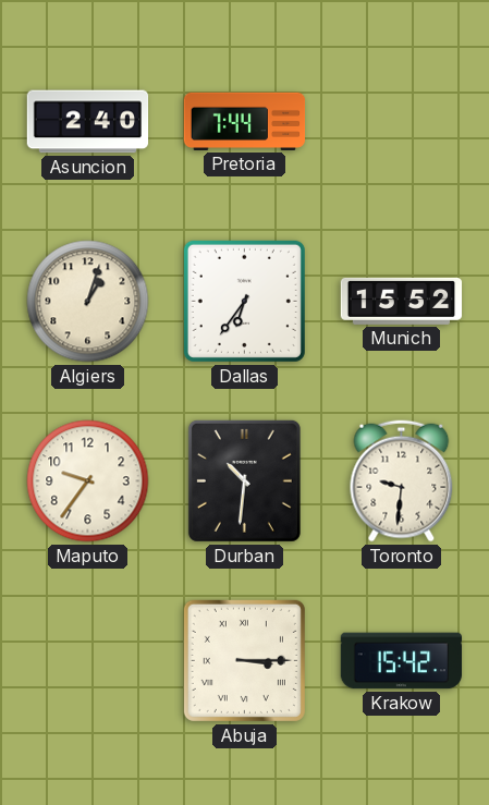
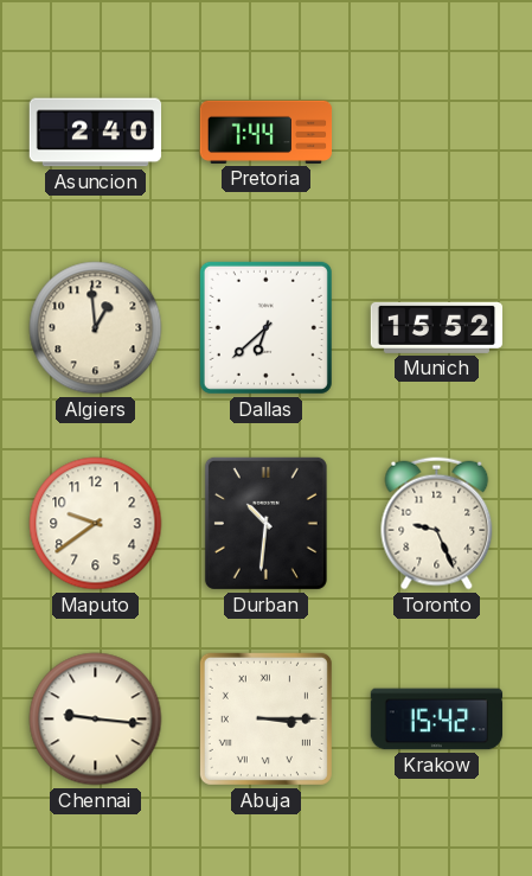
Algiers: 1:03 -> 12:59
Dallas: 6:36 -> 6:38
Maputo: 9:36 -> 9:39
Toronto: 9:31 -> 9:26
Chennai: none -> 9:16
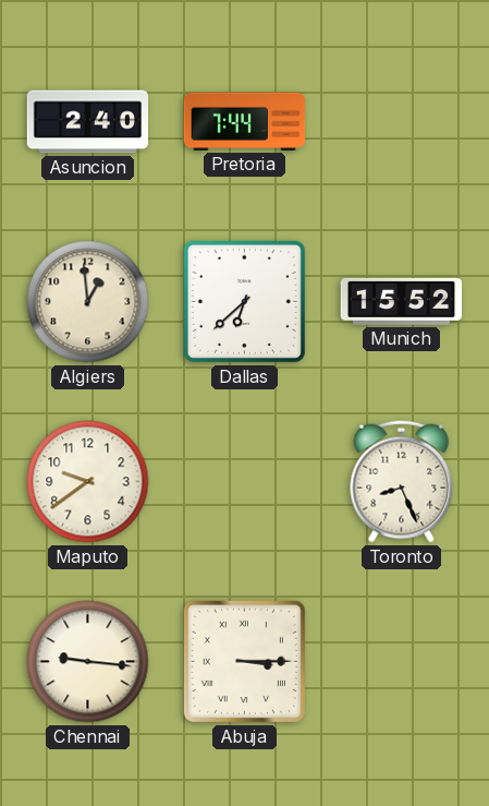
Durban: 10:31 -> none
Toronto: 9:26 -> 8:26
Krakow: 15:42 -> none
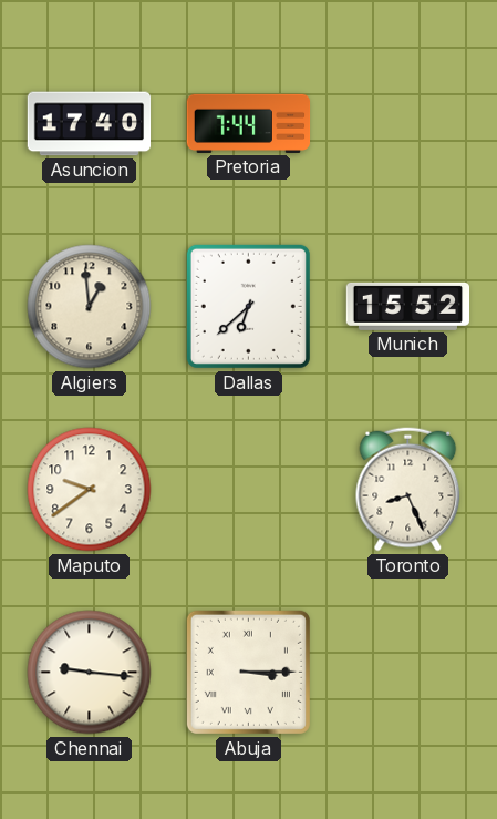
Asuncion: 2:40 -> 17:40
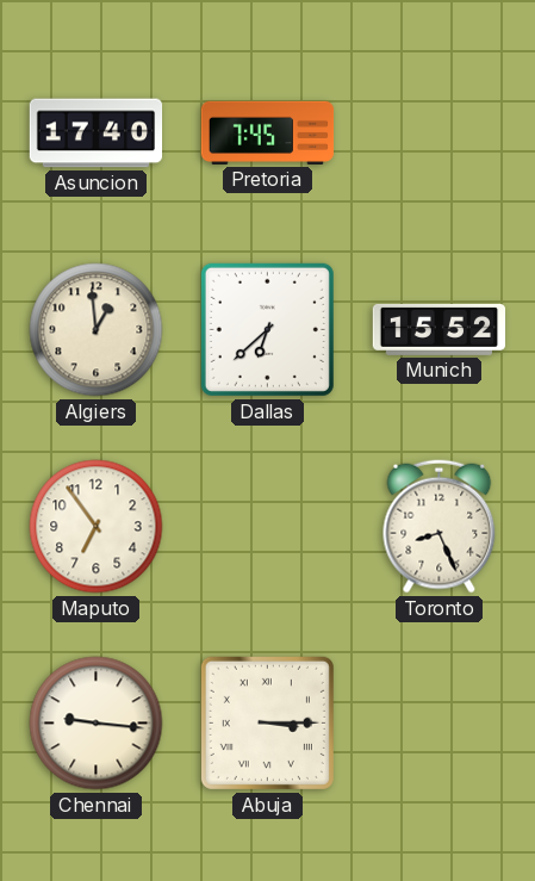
Pretoria: 7:44 -> 7:45
Maputo: 9:39 -> 6:54
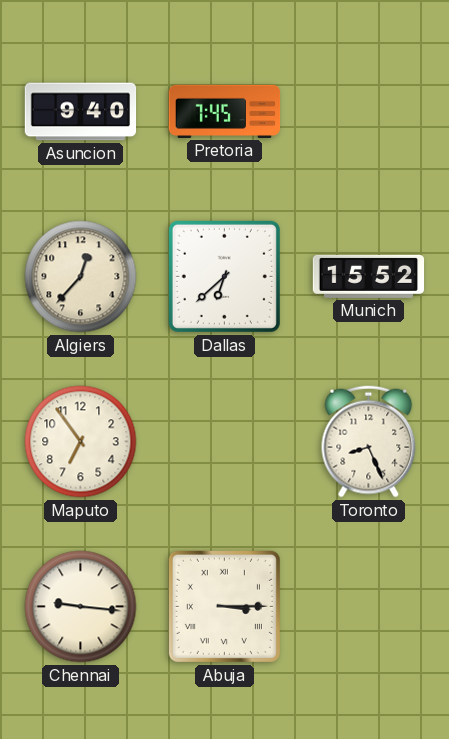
Asuncion: 17:40 -> 9:40
Algiers: 12:59 -> 12:37
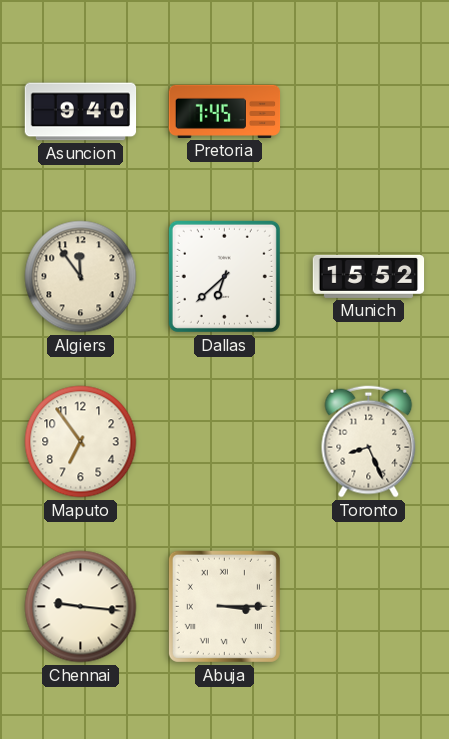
Algiers: 12:37 -> 11:54
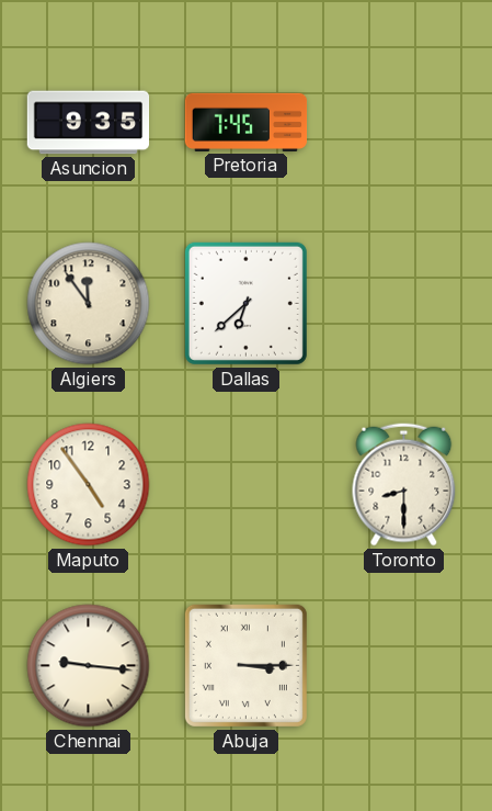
Asuncion: 9:40 -> 9:35
Munich: 15:52 -> none
Maputo: 6:54 -> 4:54
Toronto: 8:26 -> 8:30
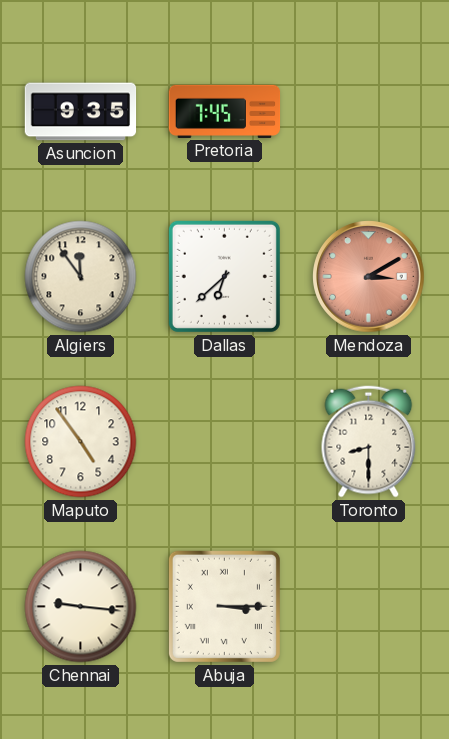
Mendoza: none -> 3:10
